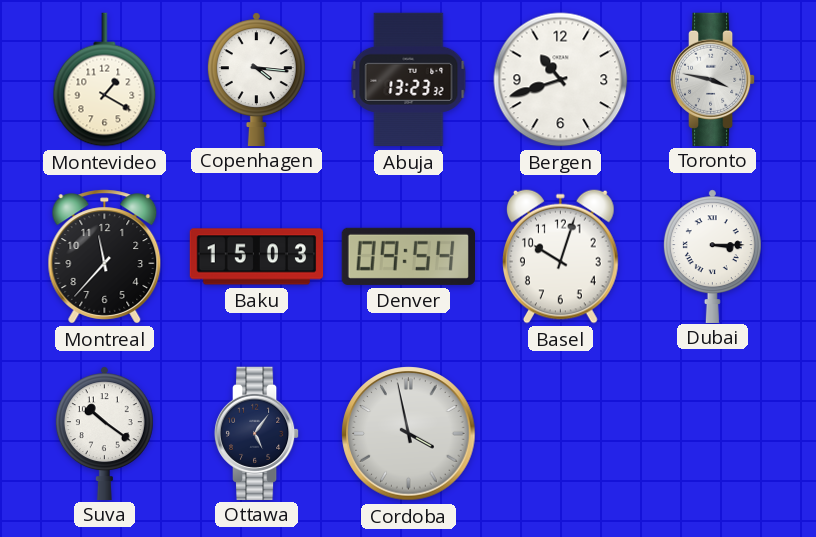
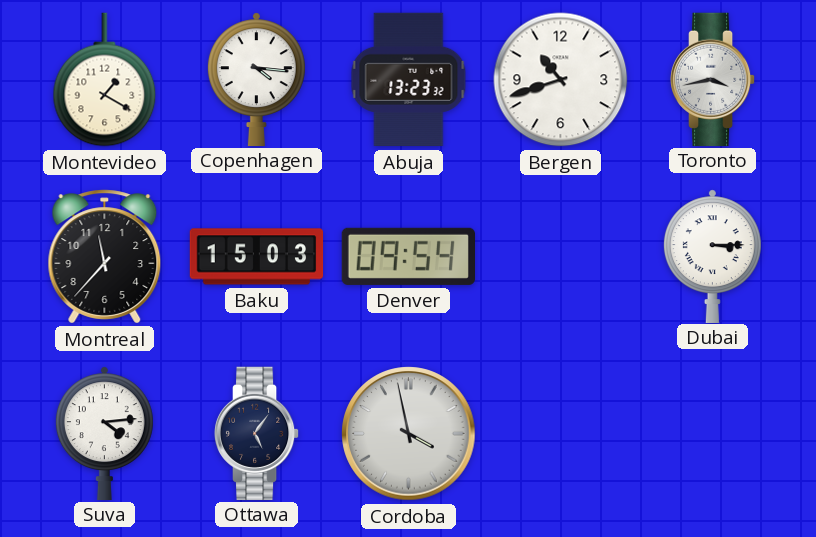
Toronto: 3:47 -> 3:43
Basel: 10:03 -> none
Suva: 10:21 -> 4:14
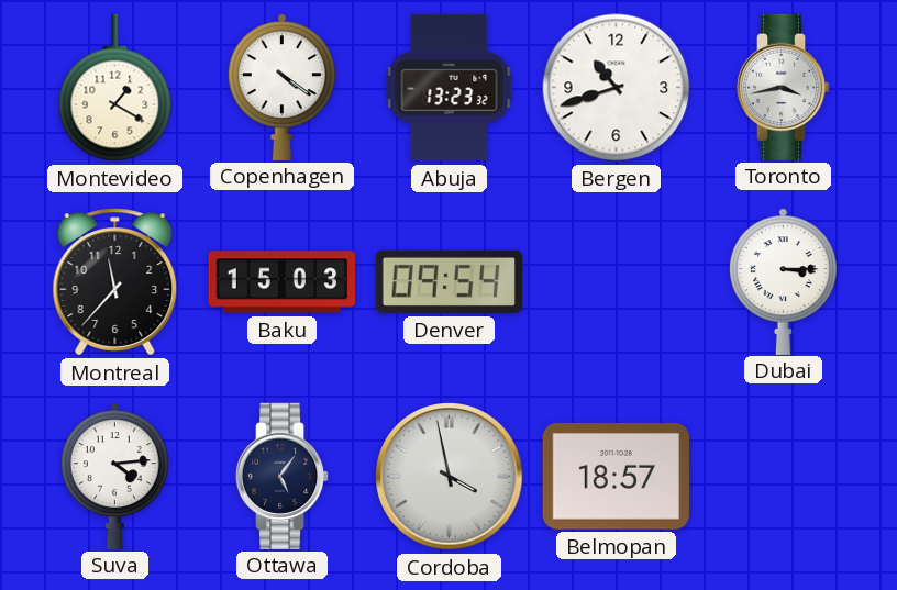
Copenhagen: 4:16 -> 4:21
Belmopan: none -> 18:57
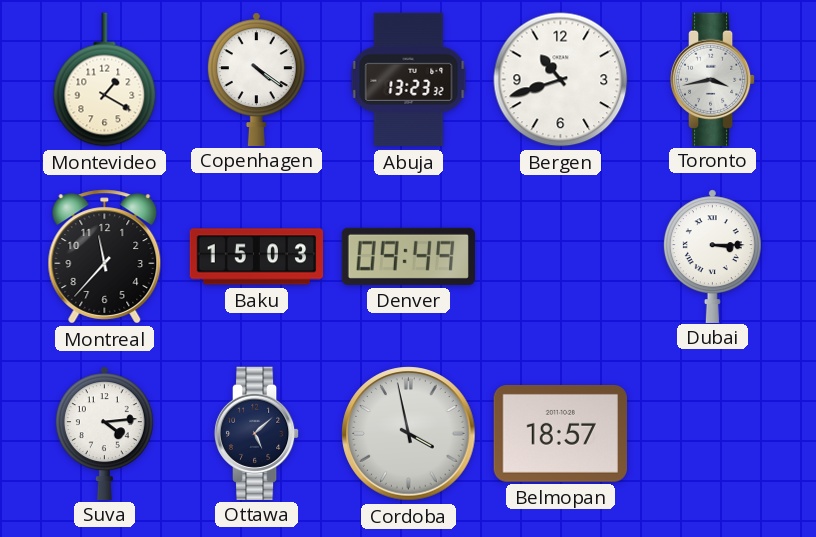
Denver: 09:54 -> 09:49
Ottawa: 5:06 -> 5:08
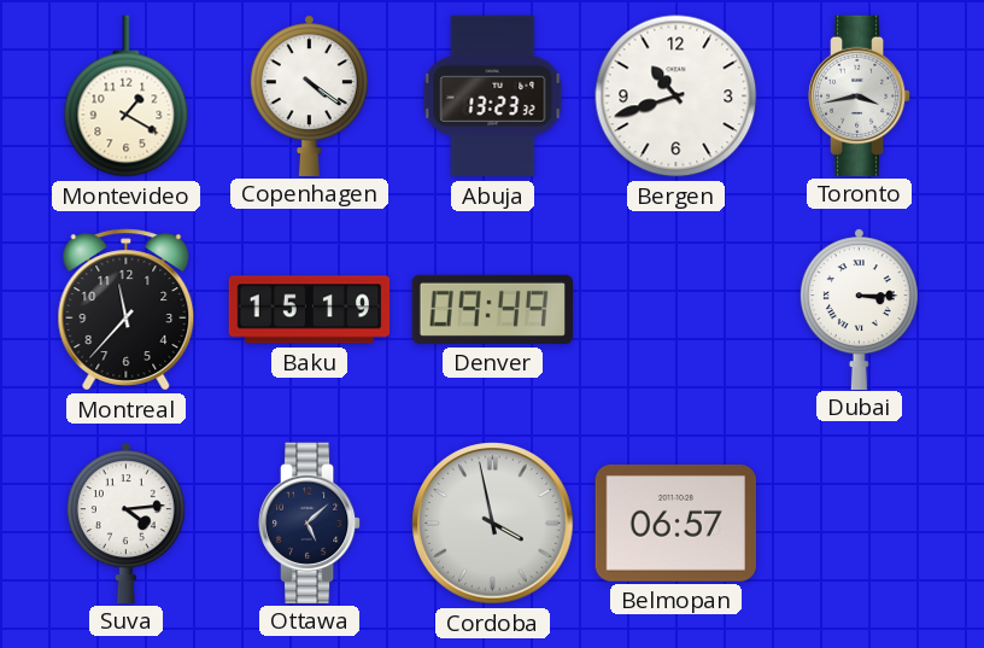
Baku: 15:03 -> 15:19
Belmopan: 18:57 -> 06:57
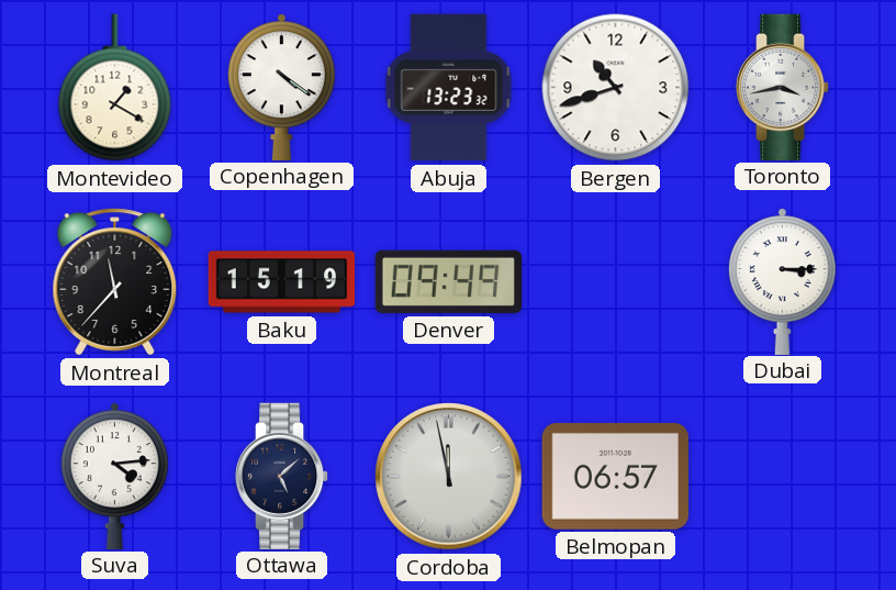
Cordoba: 3:58 -> 11:58
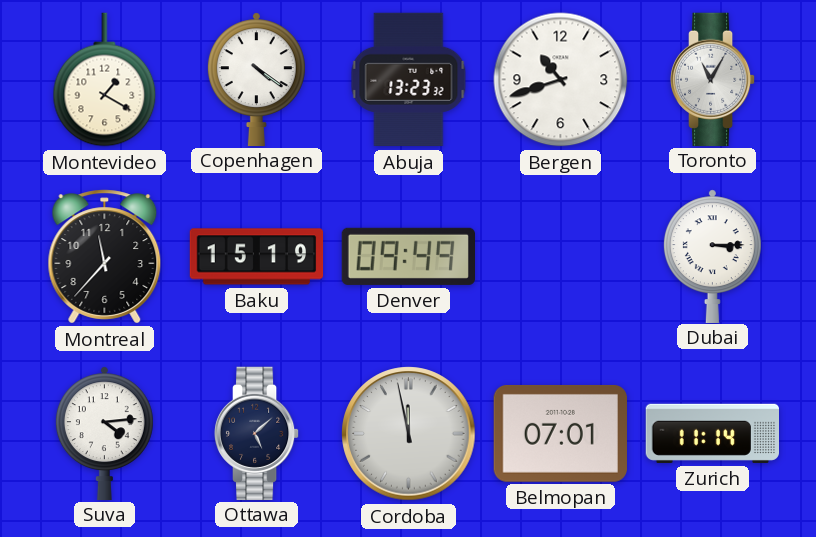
Toronto: 3:43 -> 11:05
Belmopan: 06:57 -> 07:01
Zurich: none -> 11:14
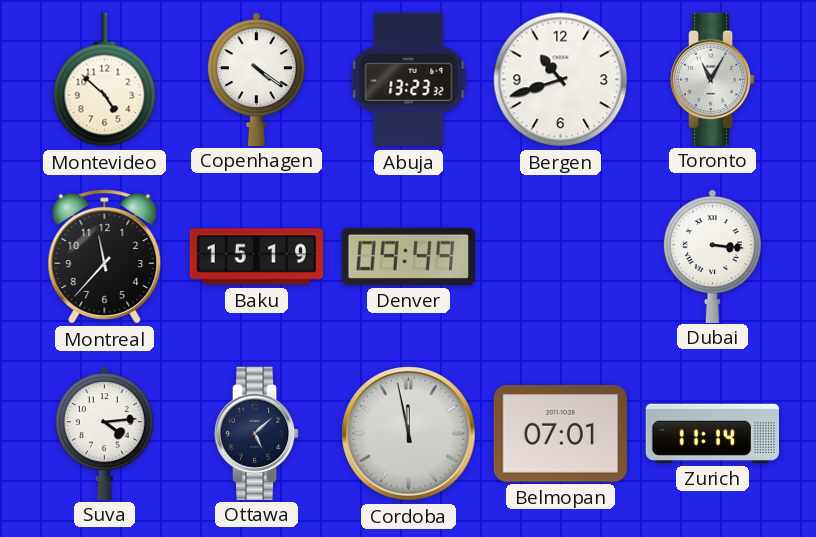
Montevideo: 1:20 -> 4:52
Dubai: 3:15 -> 3:16
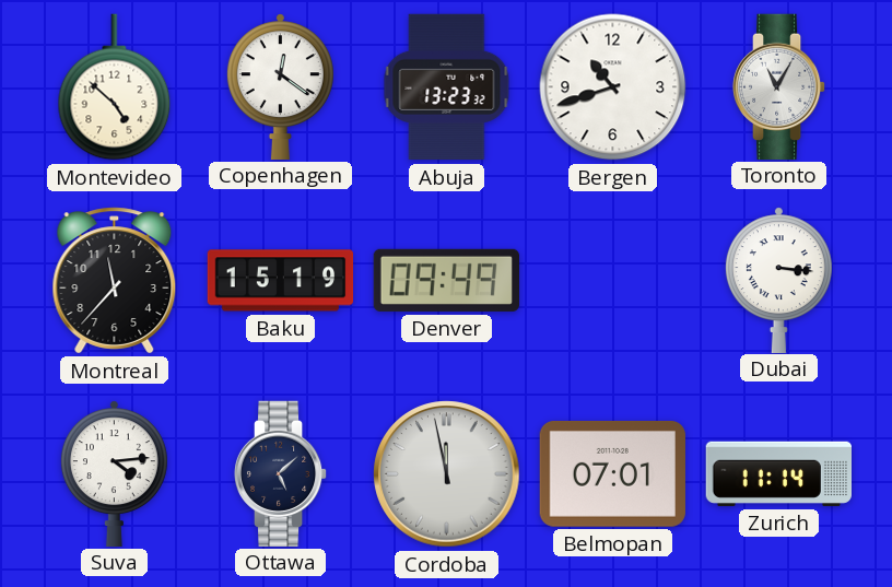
Copenhagen: 4:21 -> 12:21
